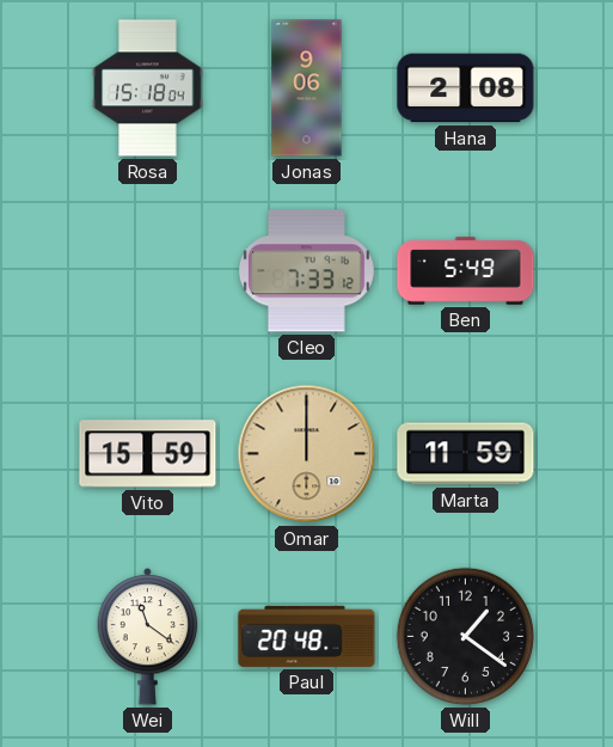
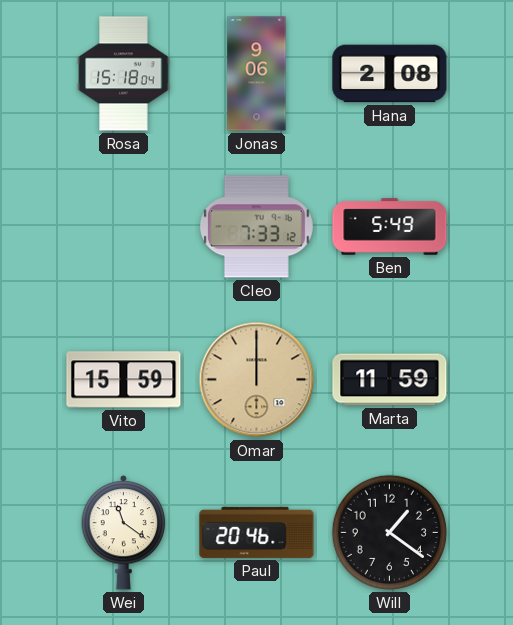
Paul: 20:48 -> 20:46
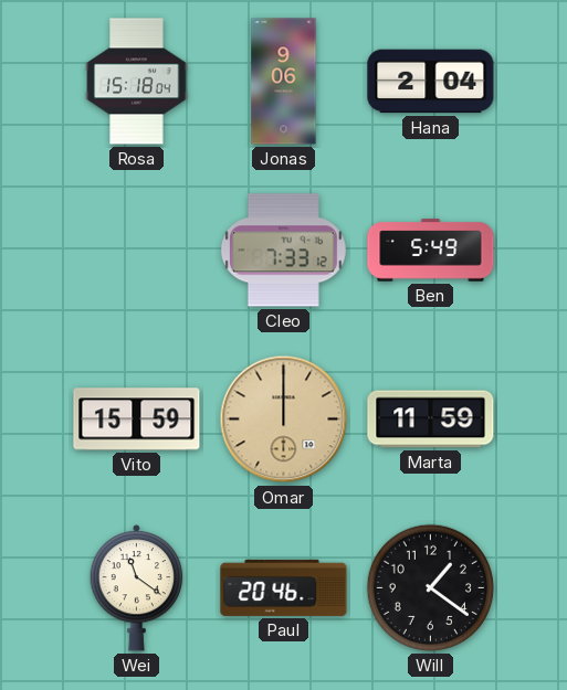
Hana: 2:08 -> 2:04
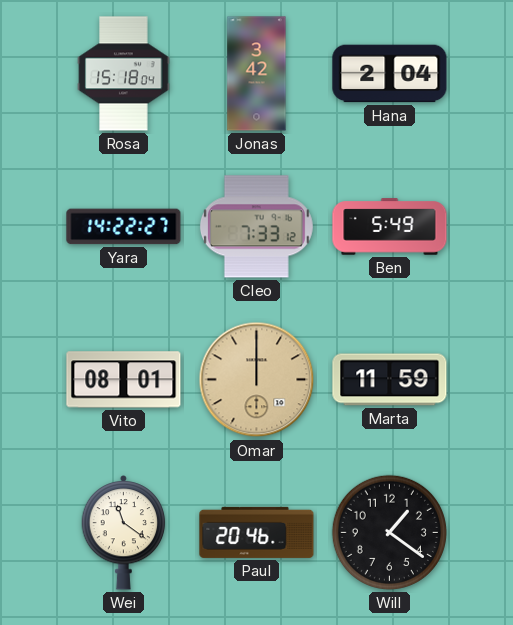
Jonas: 9:06 -> 3:42
Yara: none -> 14:22
Vito: 15:59 -> 08:01
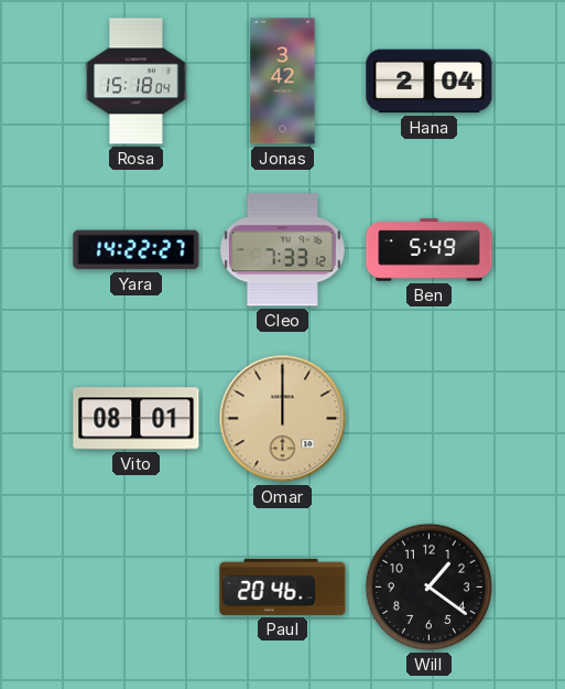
Marta: 11:59 -> none
Wei: 11:21 -> none
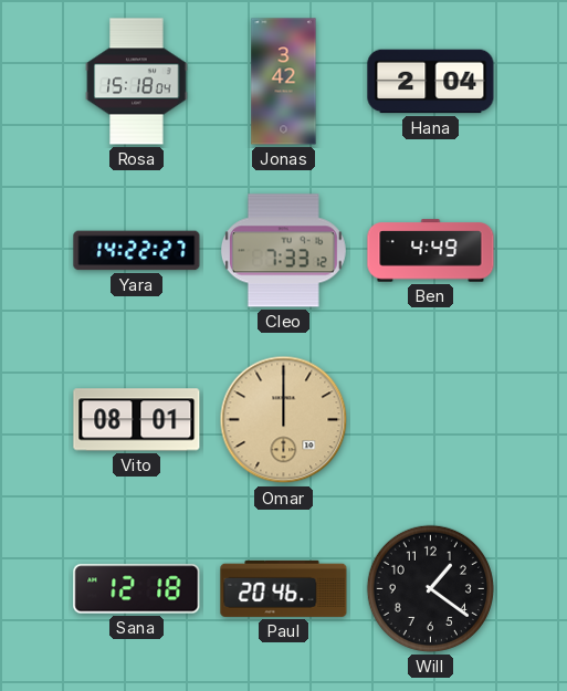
Ben: 5:49 -> 4:49
Sana: none -> 12:18
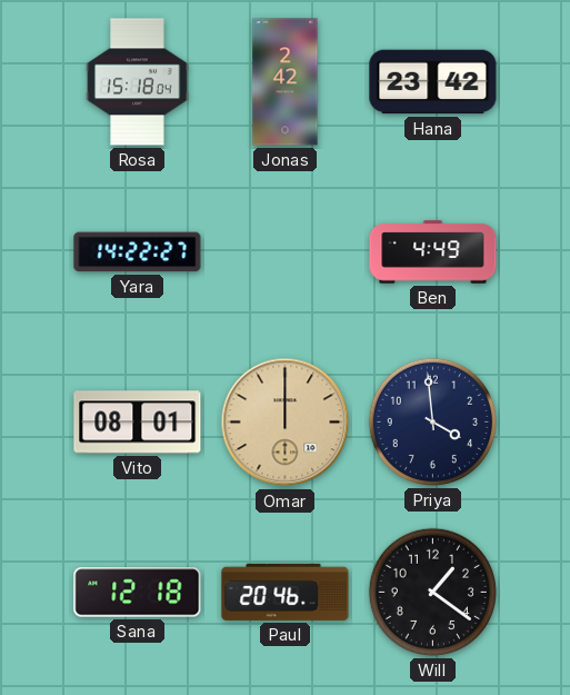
Jonas: 3:42 -> 2:42
Hana: 2:04 -> 23:42
Cleo: 7:33 -> none
Priya: none -> 3:59
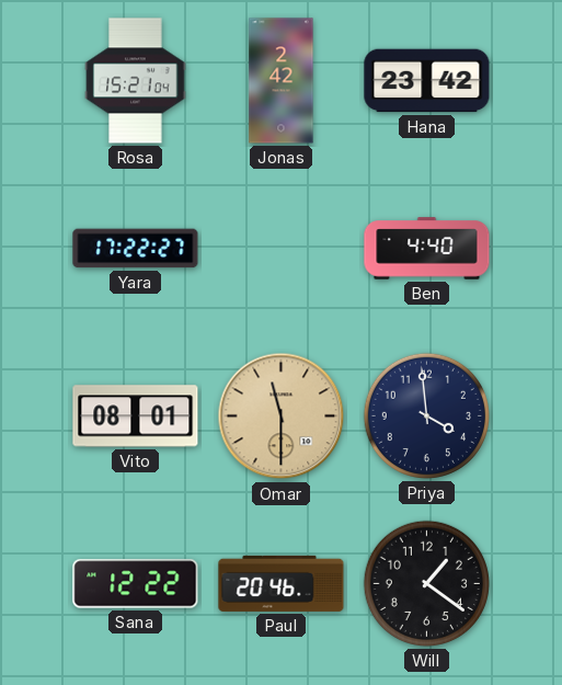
Rosa: 15:18 -> 15:21
Yara: 14:22 -> 17:22
Ben: 4:49 -> 4:40
Omar: 12:00 -> 11:30
Sana: 12:18 -> 12:22
